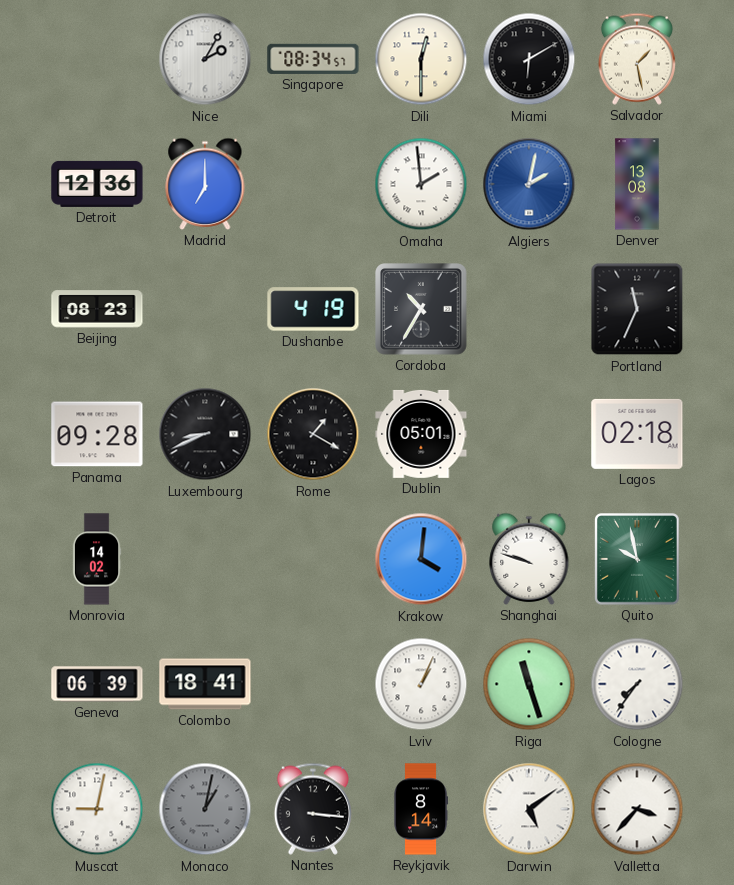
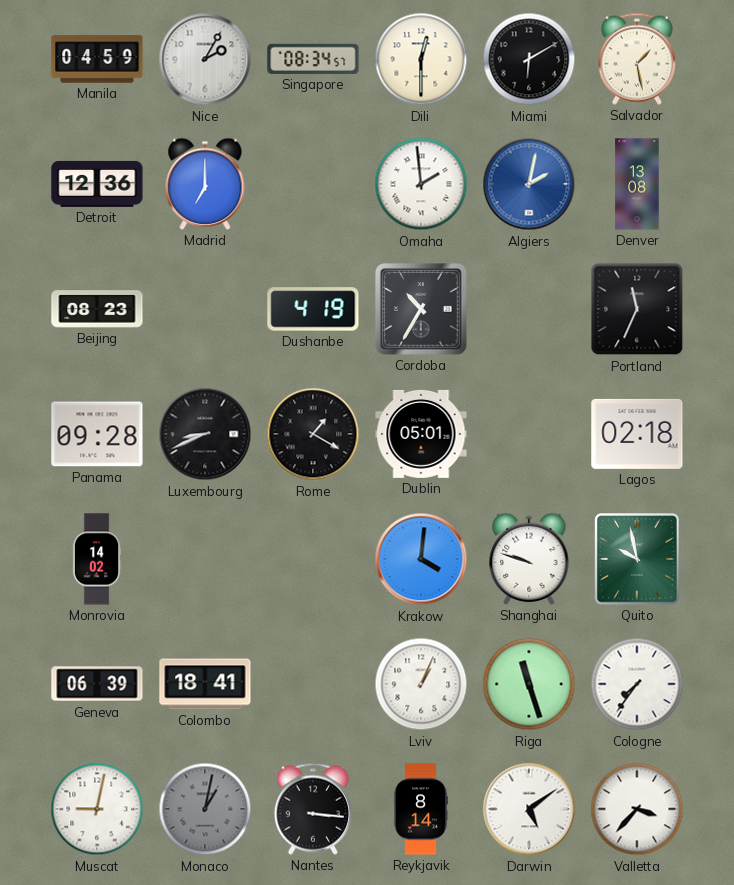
Manila: none -> 04:59
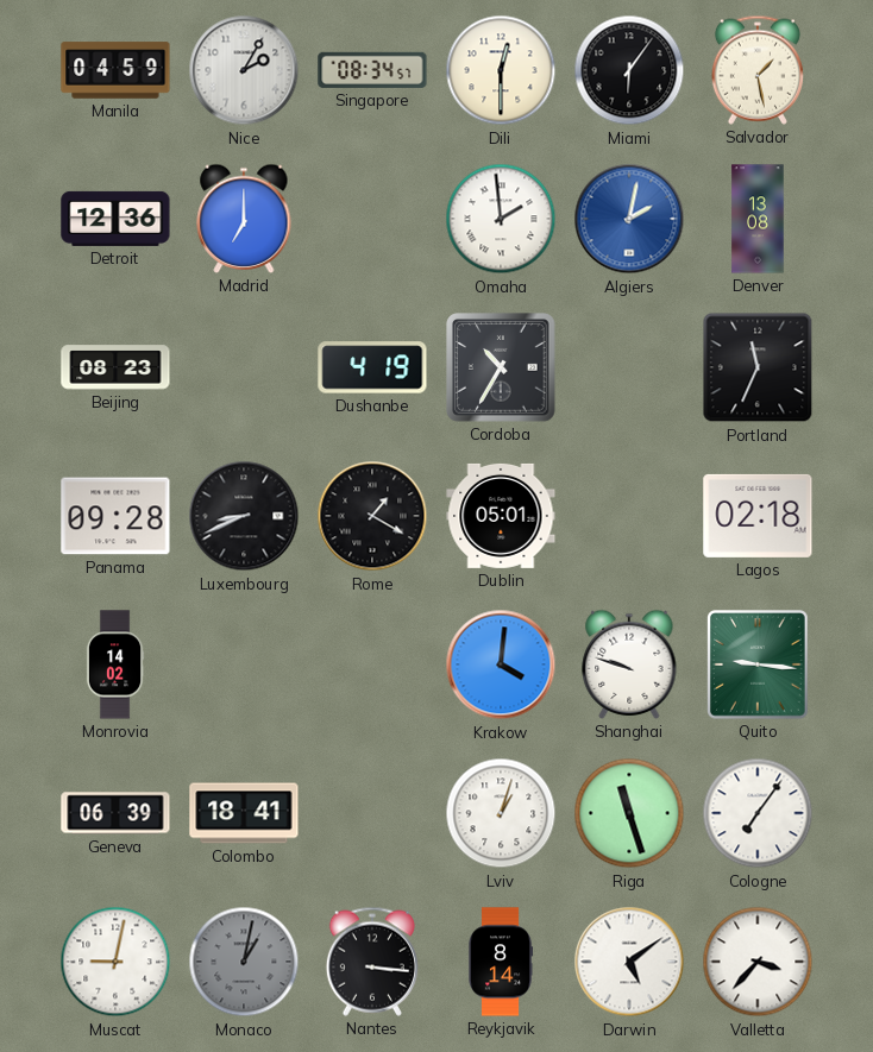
Miami: 6:10 -> 6:06
Quito: 9:58 -> 9:16
Lviv: 1:04 -> 1:03
Cologne: 7:36 -> 7:06
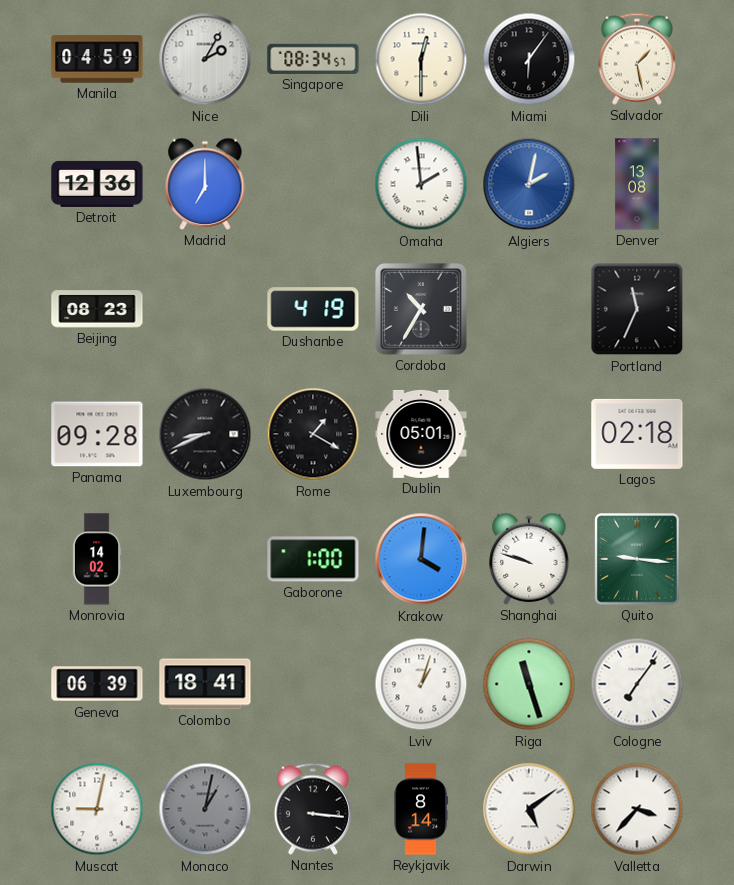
Gaborone: none -> 1:00
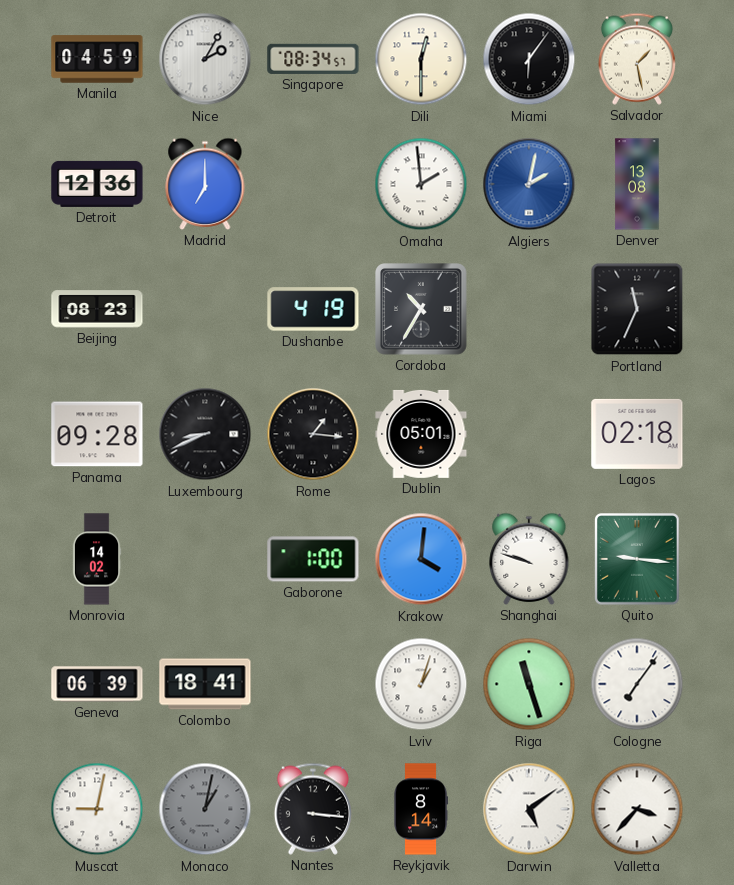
Rome: 1:20 -> 1:16
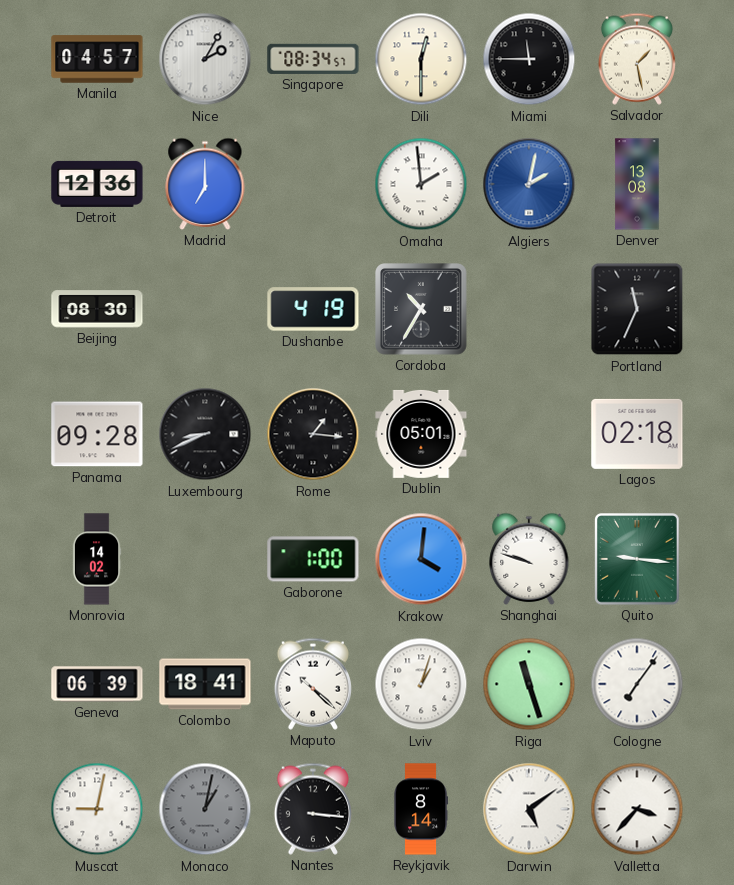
Manila: 04:59 -> 04:57
Miami: 6:06 -> 11:45
Beijing: 08:23 -> 08:30
Maputo: none -> 10:22
